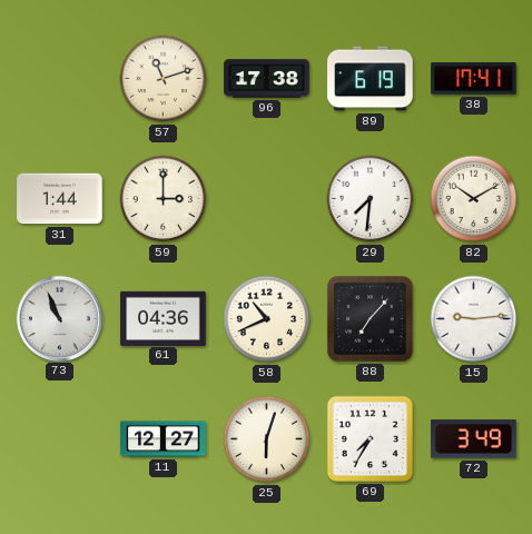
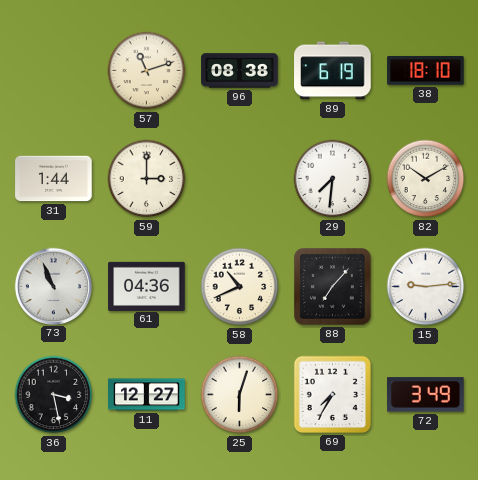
96: 17:38 -> 08:38
38: 17:41 -> 18:10
36: none -> 3:28
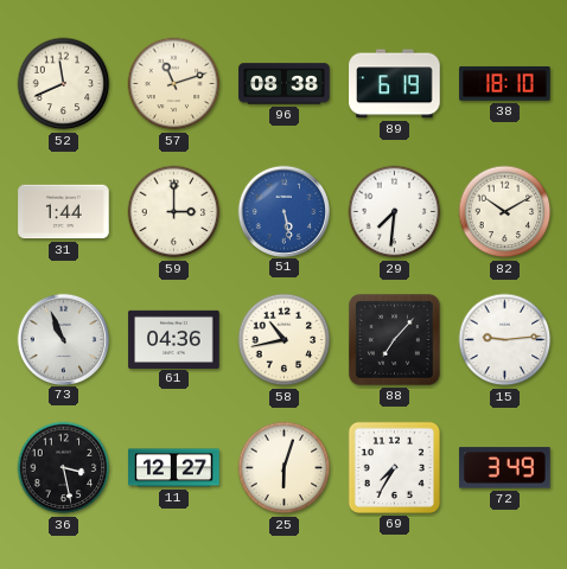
52: none -> 11:41
51: none -> 5:28
58: 10:41 -> 10:43
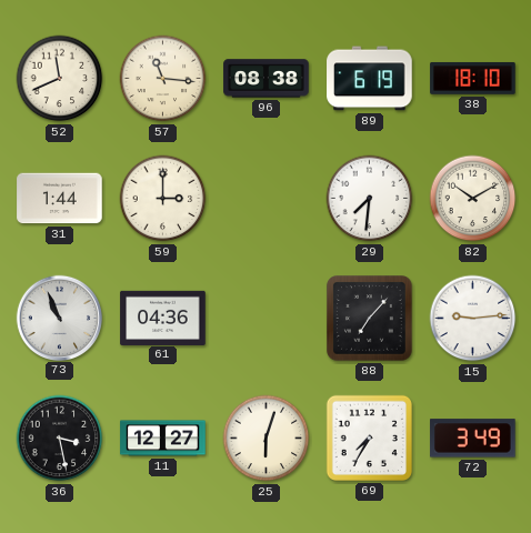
57: 11:12 -> 11:16
51: 5:28 -> none
58: 10:43 -> none
